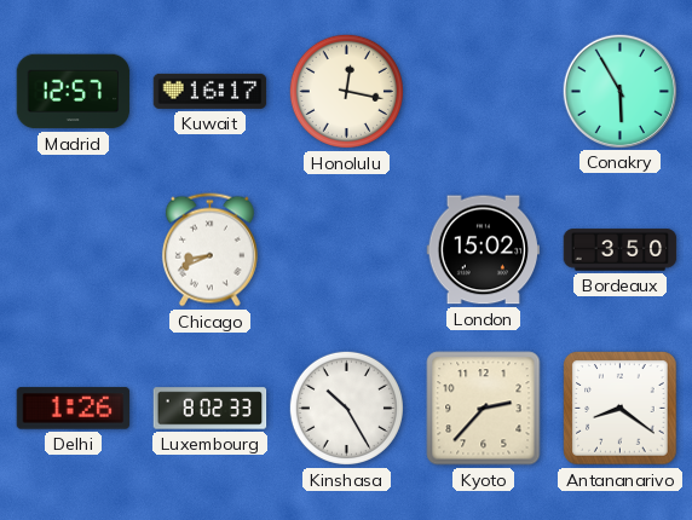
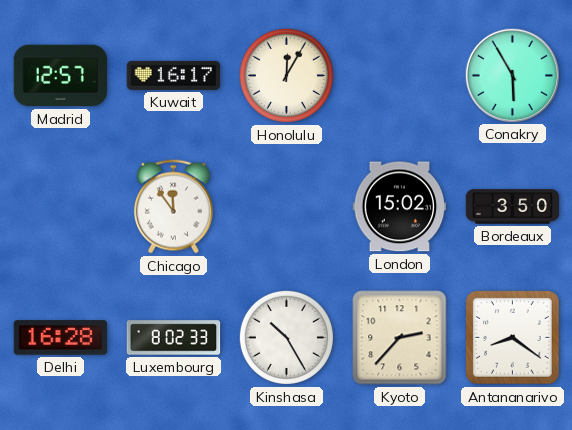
Honolulu: 12:17 -> 12:05
Chicago: 8:41 -> 11:54
Delhi: 1:26 -> 16:28
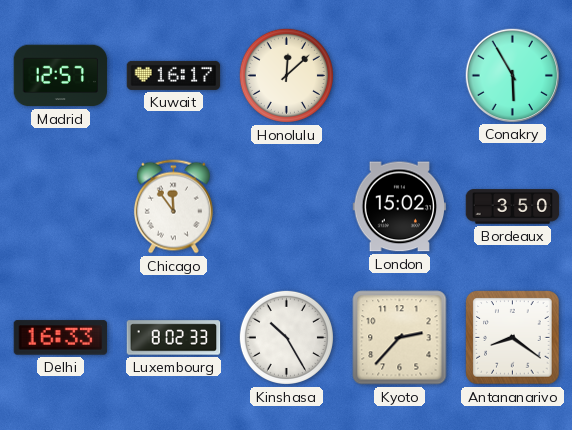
Honolulu: 12:05 -> 12:08
Delhi: 16:28 -> 16:33
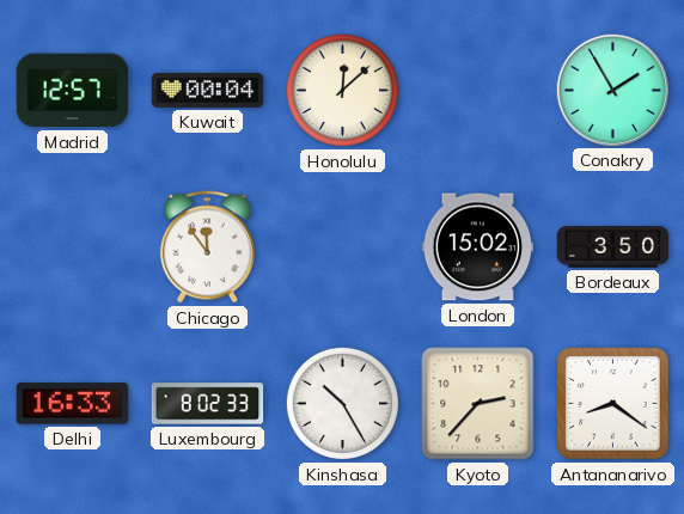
Kuwait: 16:17 -> 00:04
Conakry: 5:55 -> 1:55
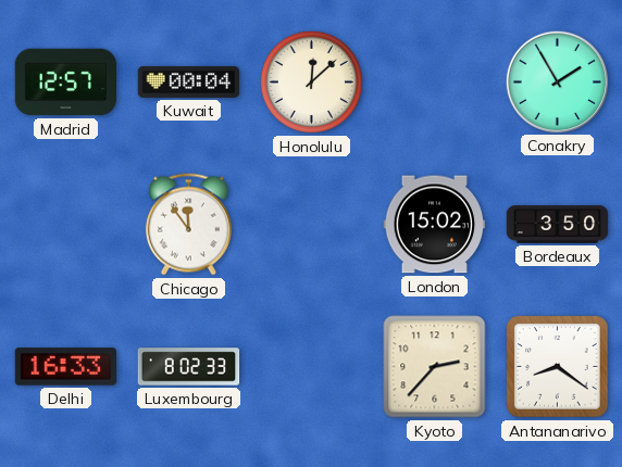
Kinshasa: 10:25 -> none
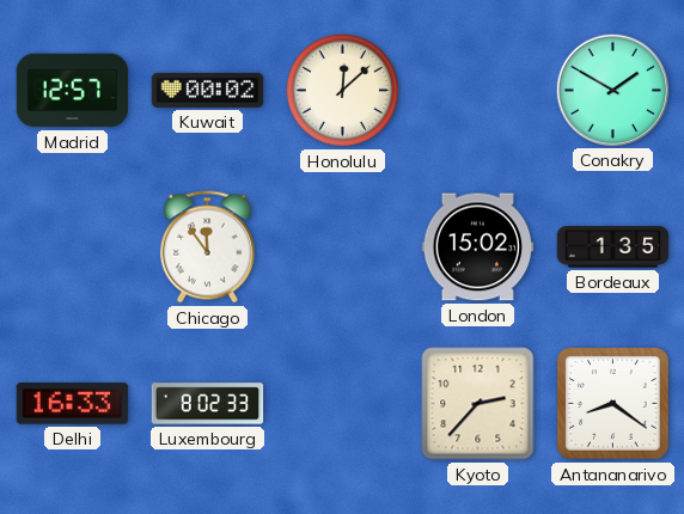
Kuwait: 00:04 -> 00:02
Conakry: 1:55 -> 1:50
Bordeaux: 3:50 -> 1:35
